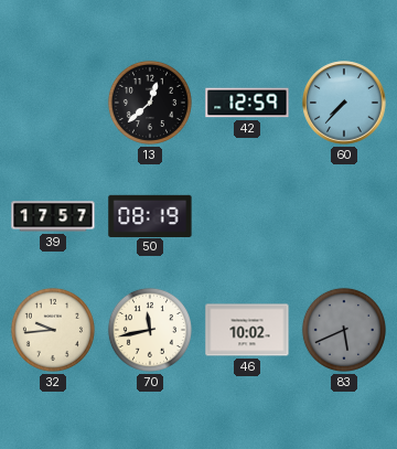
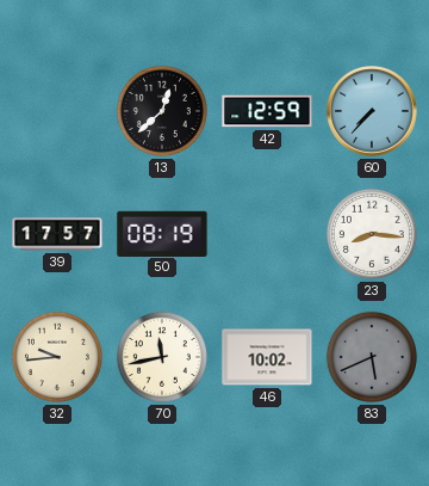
23: none -> 8:16
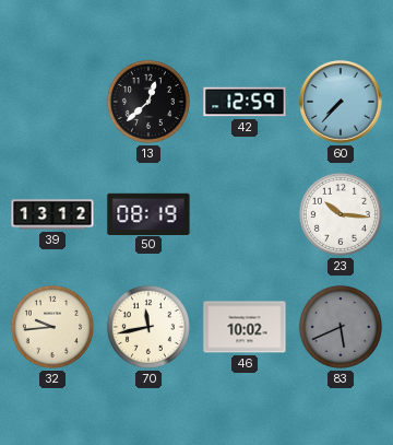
39: 17:57 -> 13:12
23: 8:16 -> 10:16
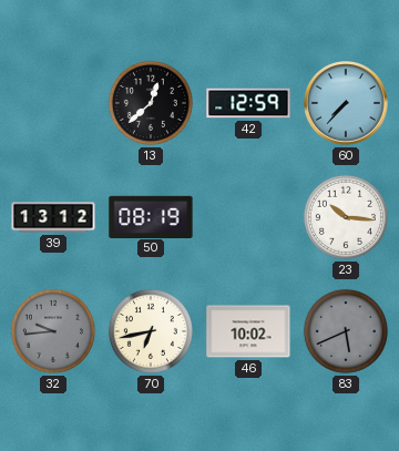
32 dial: cream -> grey
70: 11:43 -> 6:43
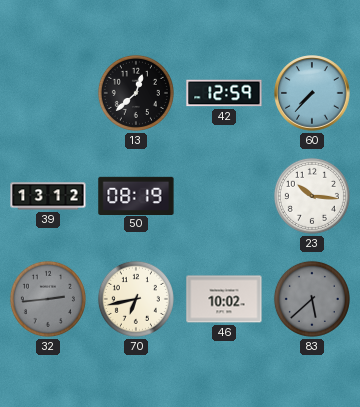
32: 9:44 -> 2:44
83: 5:41 -> 5:38
